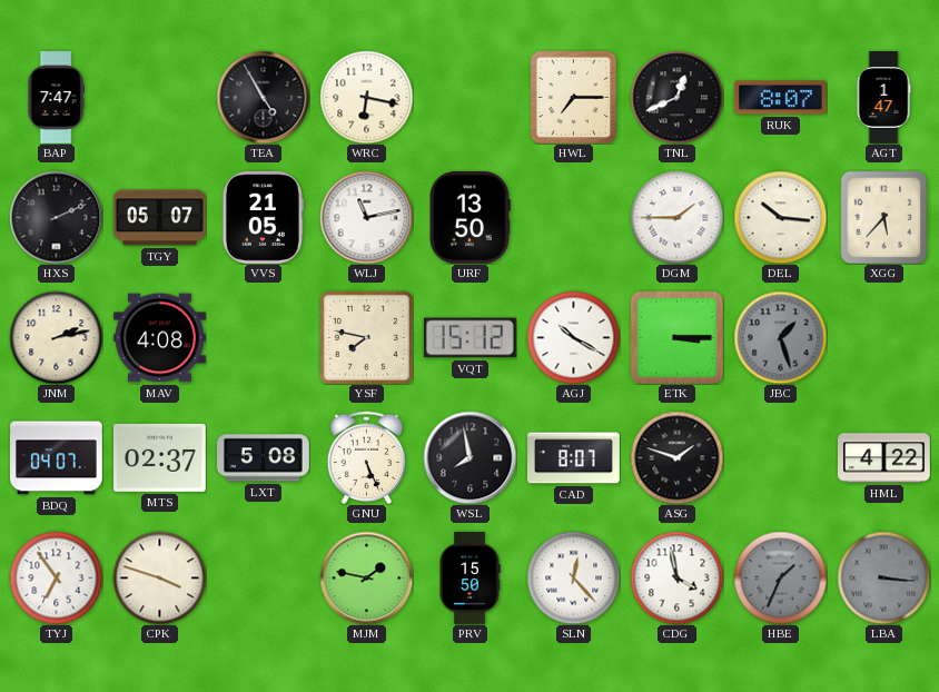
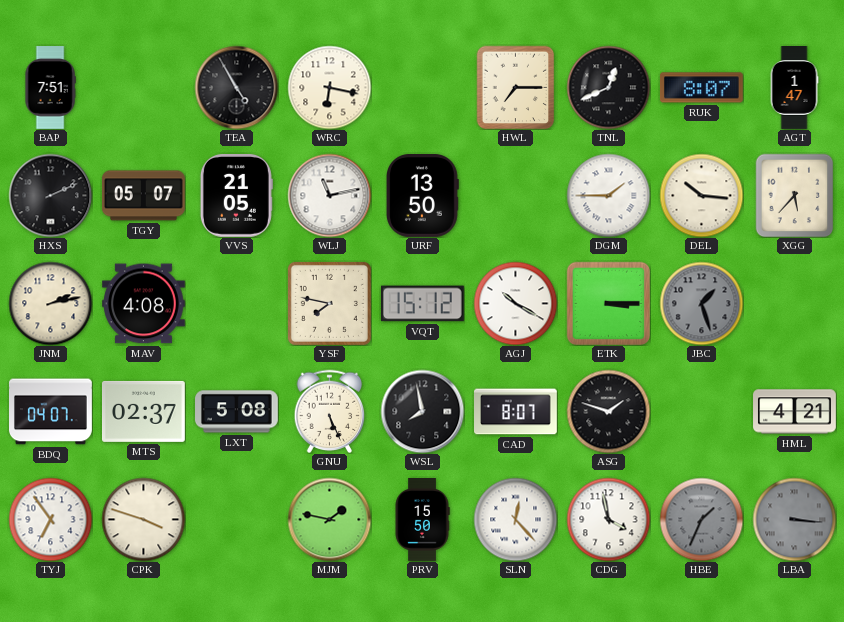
BAP: 7:47 -> 7:51
HML: 4:22 -> 4:21
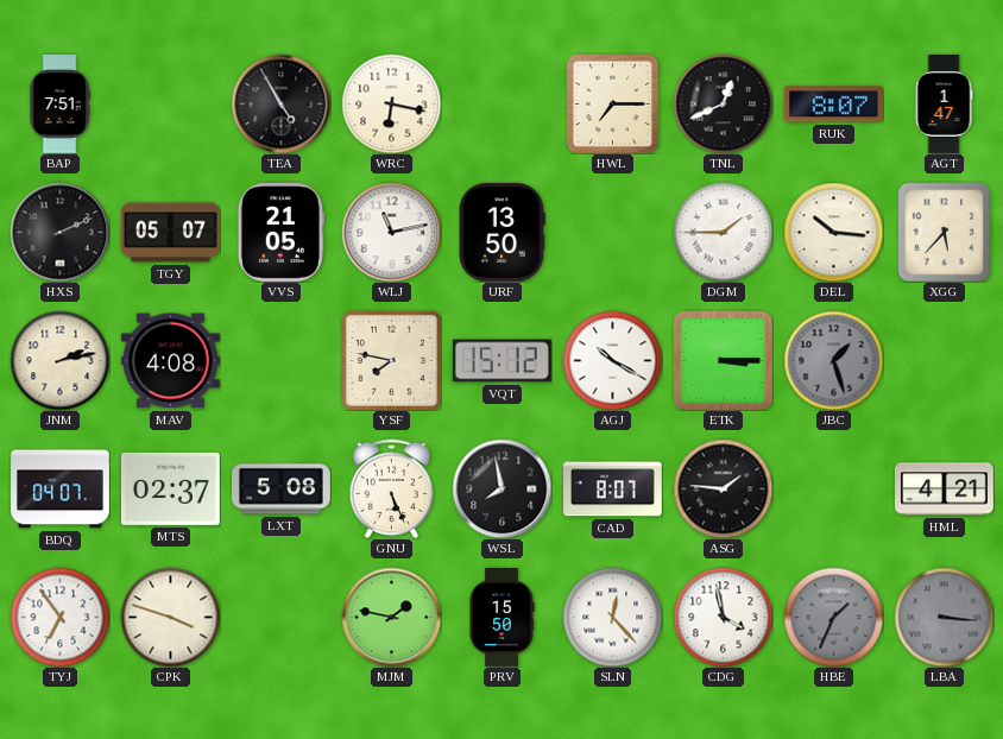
ASG: 1:48 -> 1:46
